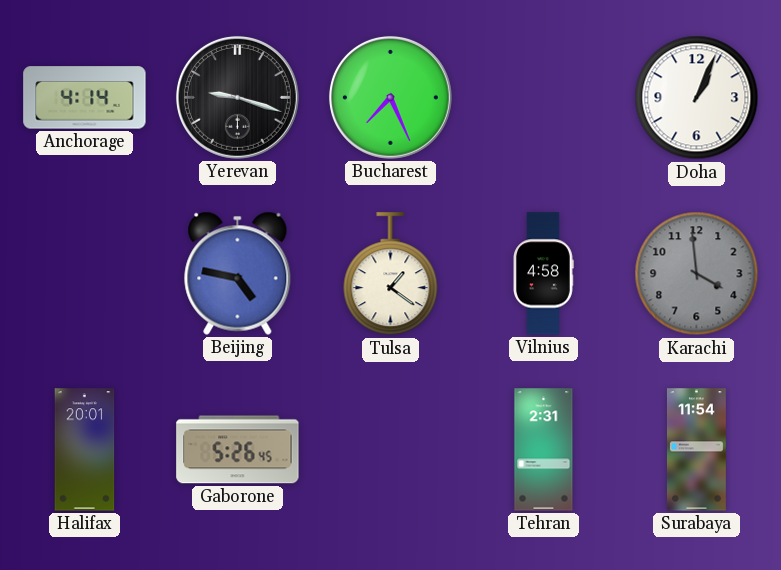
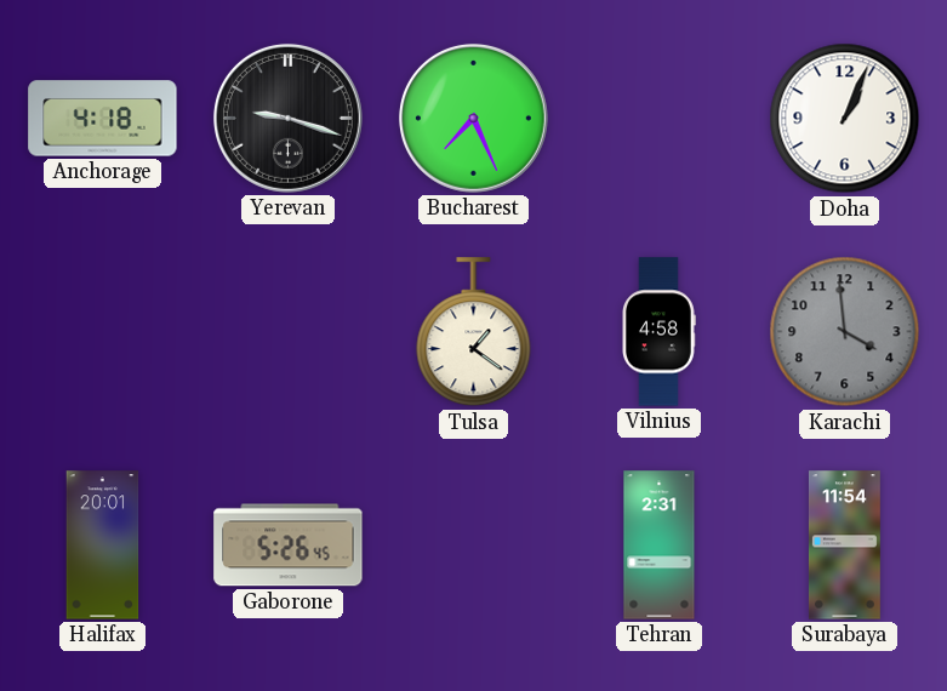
Anchorage: 4:14 -> 4:18
Beijing: 4:47 -> none
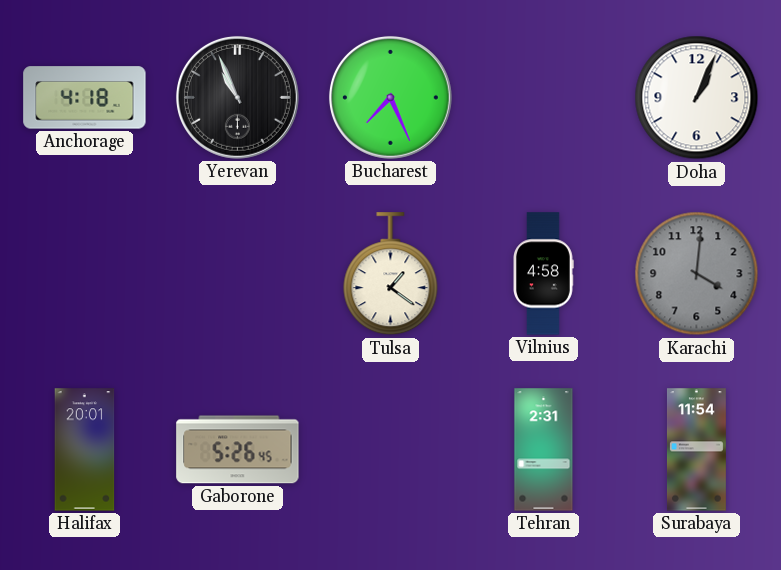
Yerevan: 9:18 -> 10:56
Karachi: 3:59 -> 4:01
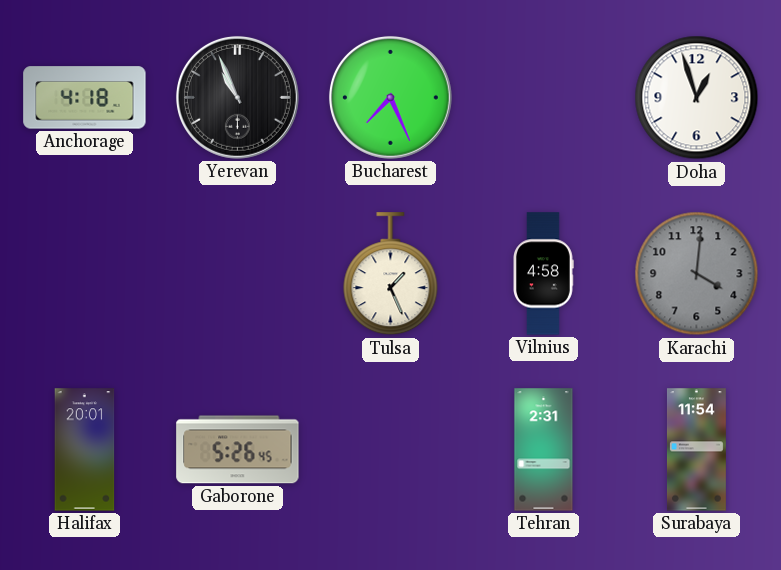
Doha: 1:04 -> 12:57
Tulsa: 1:21 -> 1:26
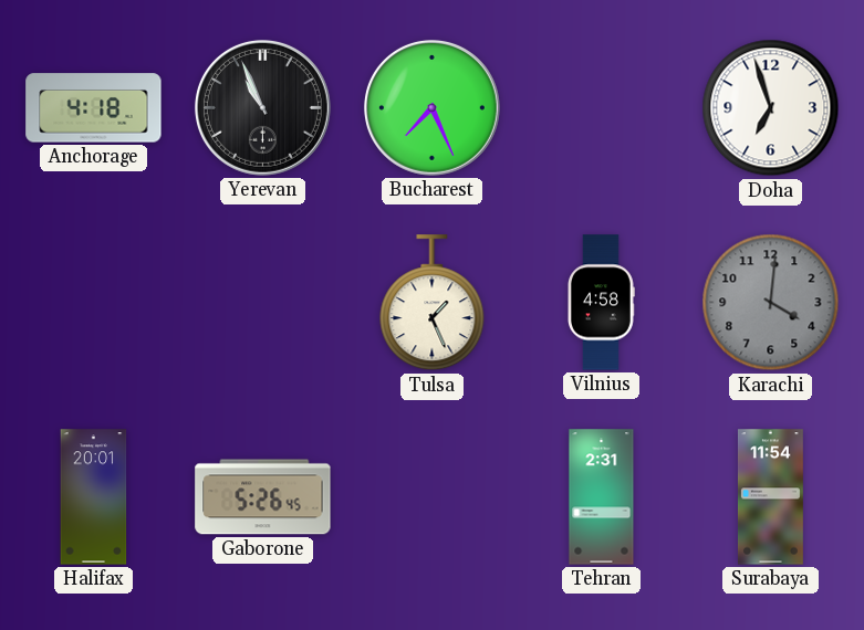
Doha: 12:57 -> 6:57
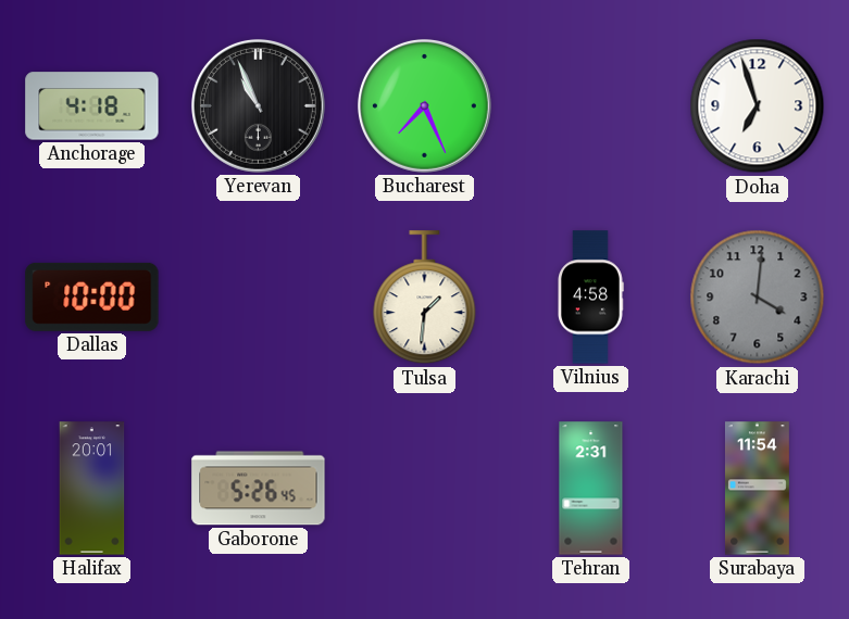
Dallas: none -> 10:00
Tulsa: 1:26 -> 1:31
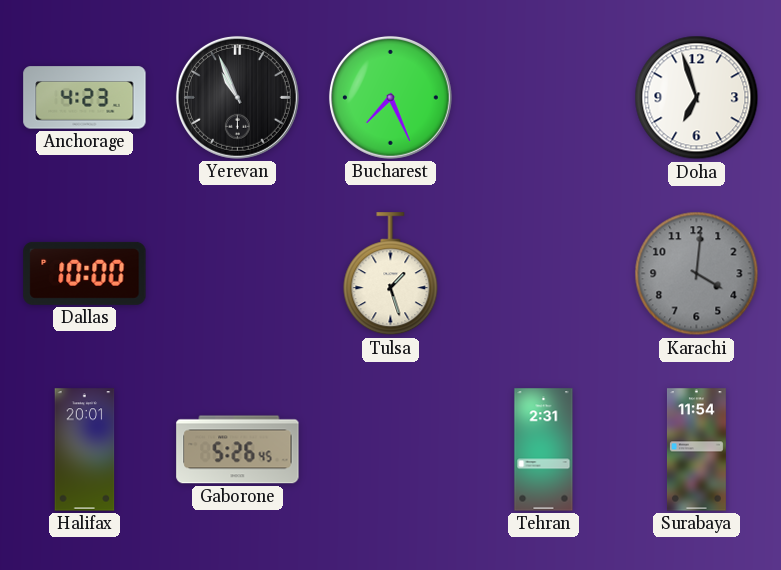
Anchorage: 4:18 -> 4:23
Tulsa: 1:31 -> 1:27
Vilnius: 4:58 -> none
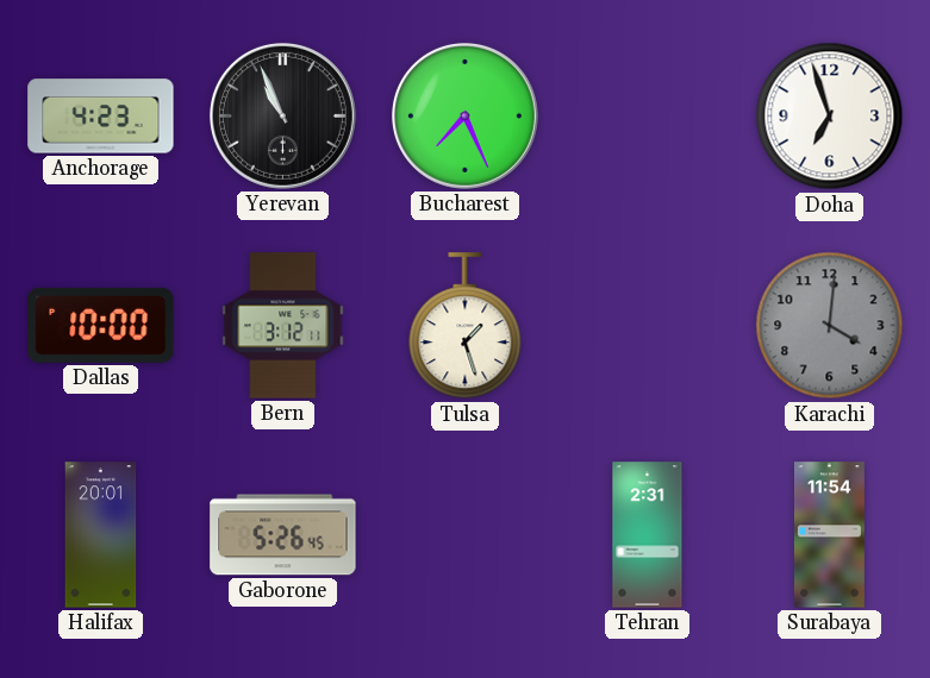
Bern: none -> 3:12
